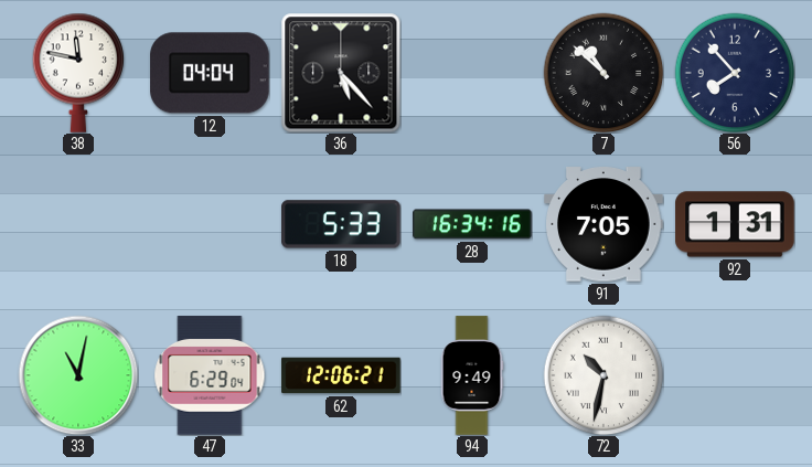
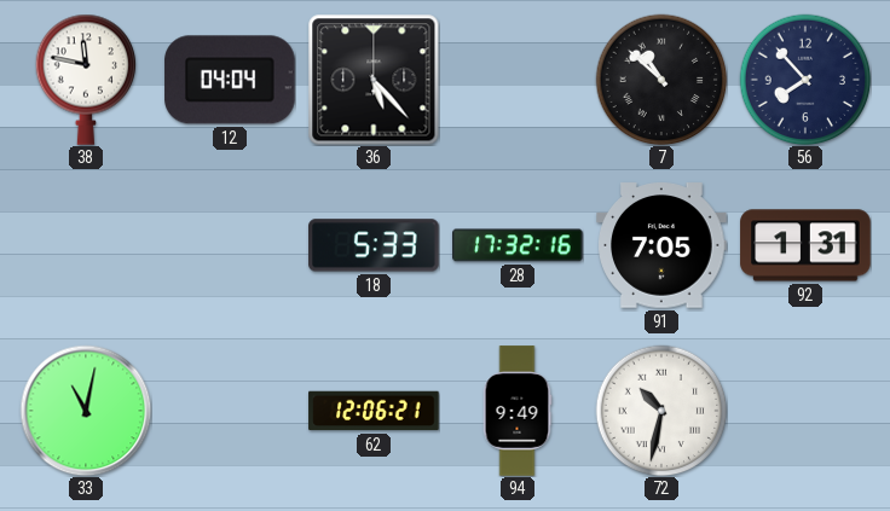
28: 16:34 -> 17:32
47: 6:29 -> none
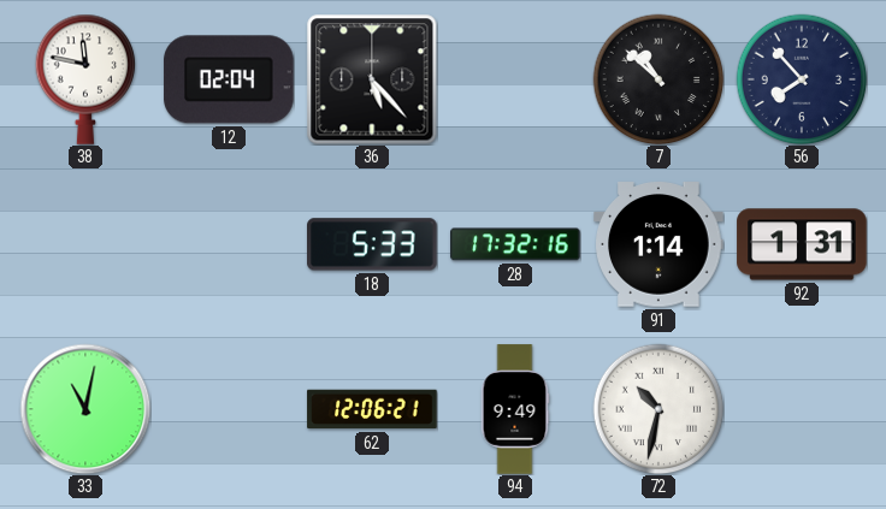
12: 04:04 -> 02:04
91: 7:05 -> 1:14
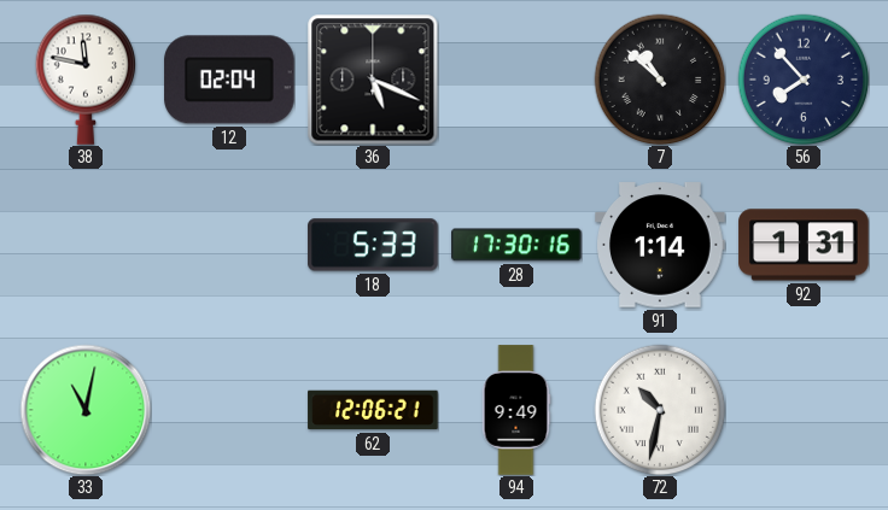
36: 5:23 -> 5:19
28: 17:32 -> 17:30
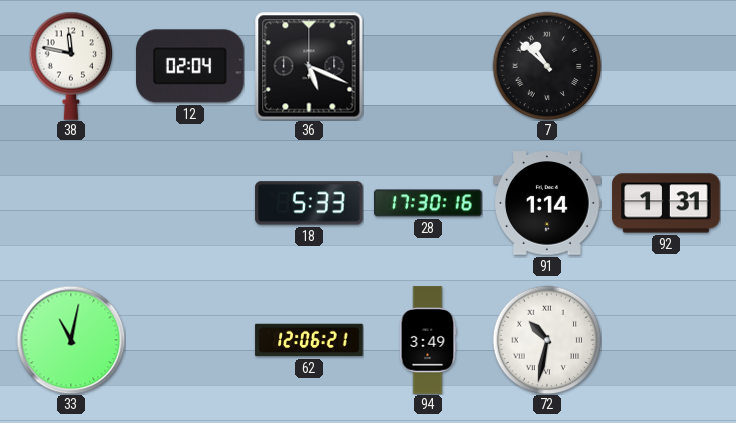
56: 7:53 -> none
94: 9:49 -> 3:49
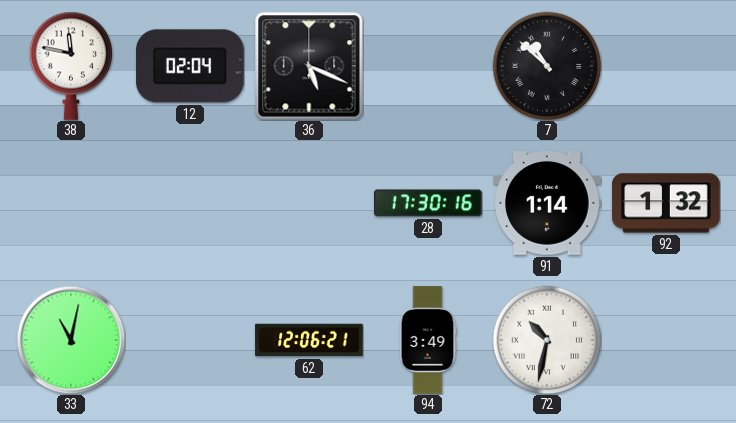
18: 5:33 -> none
92: 1:31 -> 1:32
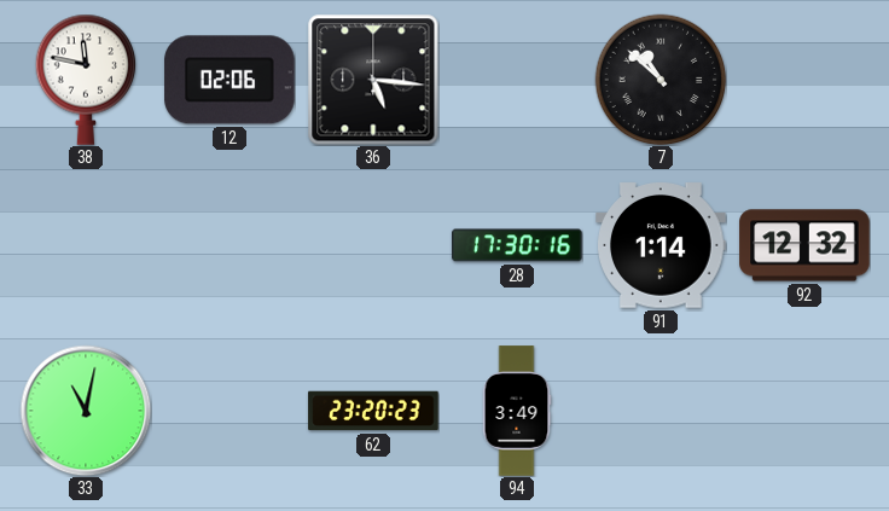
12: 02:04 -> 02:06
36: 5:19 -> 5:16
92: 1:32 -> 12:32
62: 12:06 -> 23:20
72: 10:32 -> none
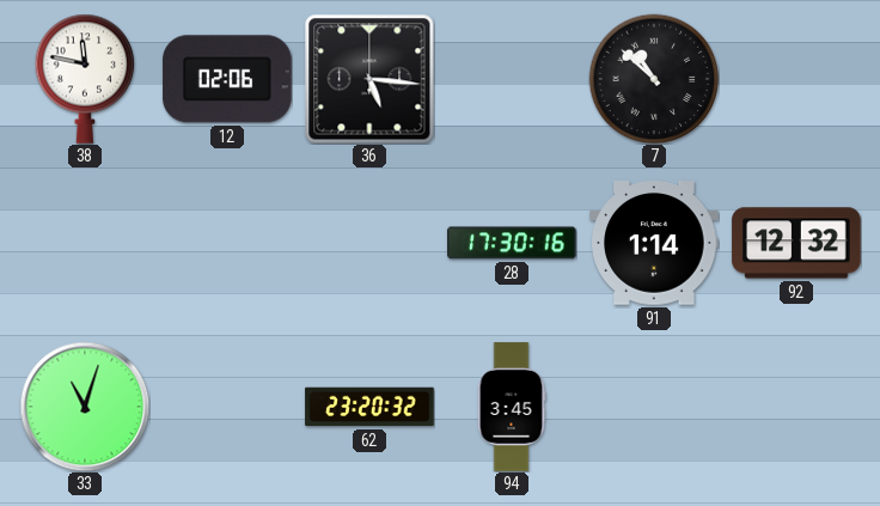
33: 11:02 -> 11:03
62: 23:20:23 -> 23:20:32
94: 3:49 -> 3:45
